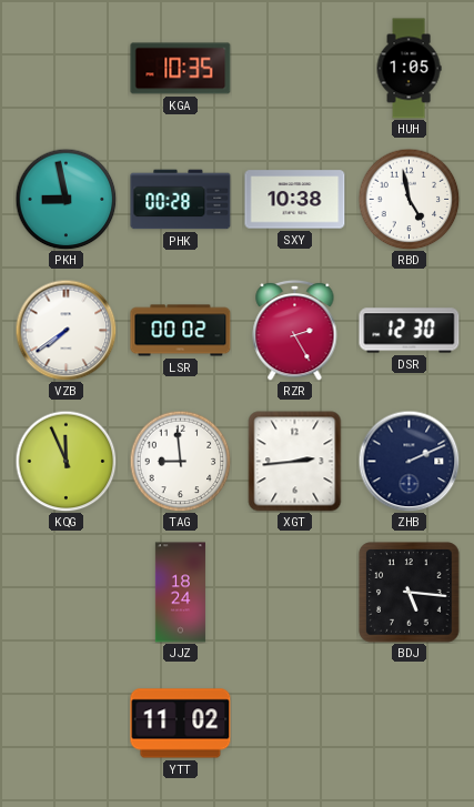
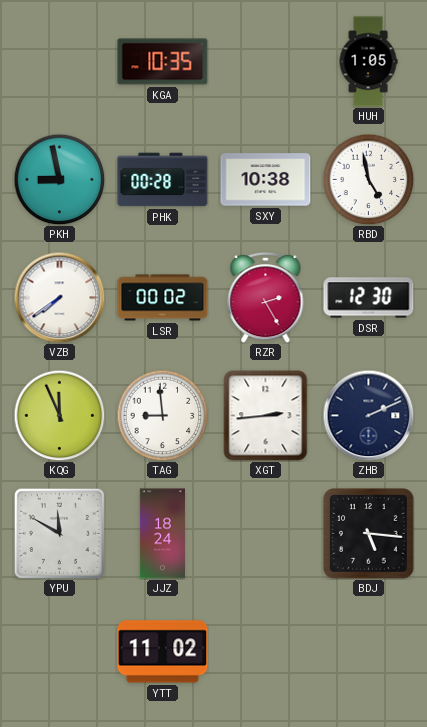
YPU: none -> 11:50
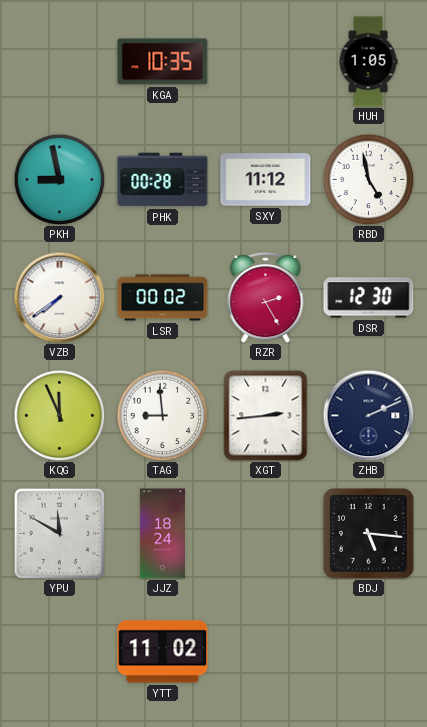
SXY: 10:38 -> 11:12
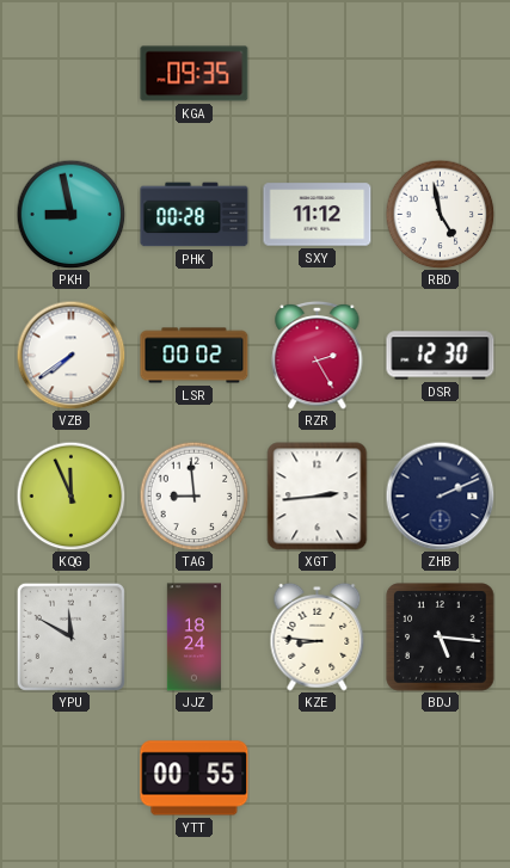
KGA: 10:35 -> 09:35
HUH: 1:05 -> none
KZE: none -> 8:46
YTT: 11:02 -> 00:55
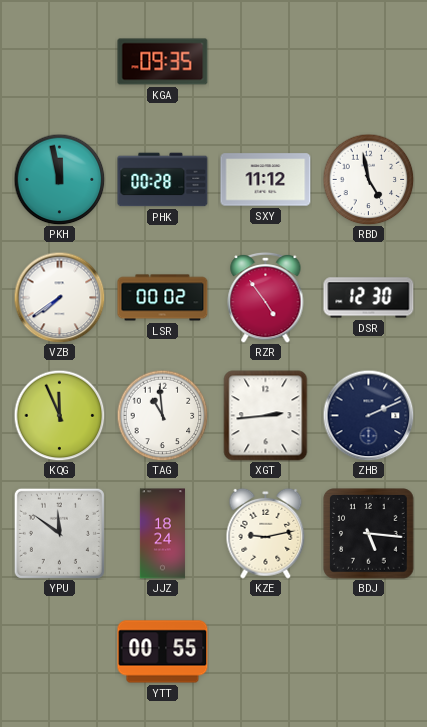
PKH: 8:58 -> 11:58
RZR: 2:25 -> 4:54
TAG: 8:59 -> 10:59
YPU: 11:50 -> 11:51
KZE: 8:46 -> 9:13
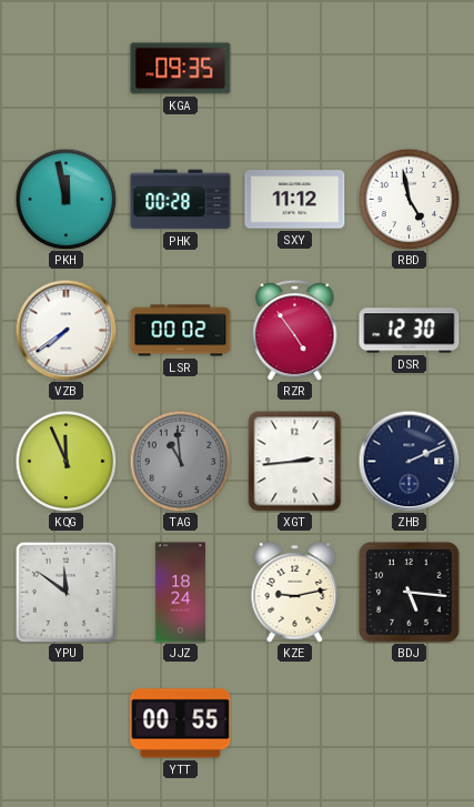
TAG dial: white -> grey
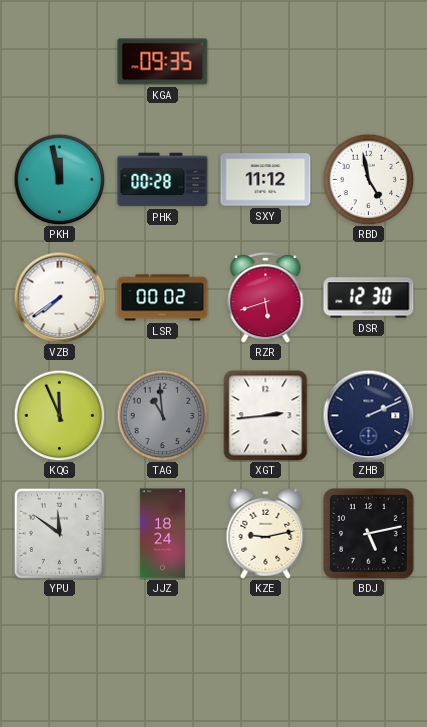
RZR: 4:54 -> 5:42
BDJ: 5:16 -> 5:13
YTT: 00:55 -> none
